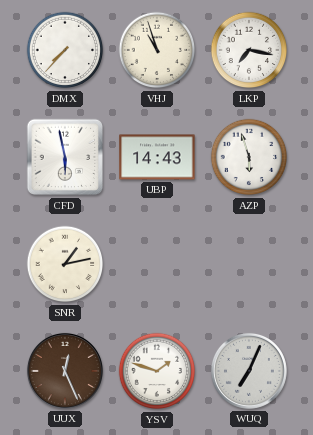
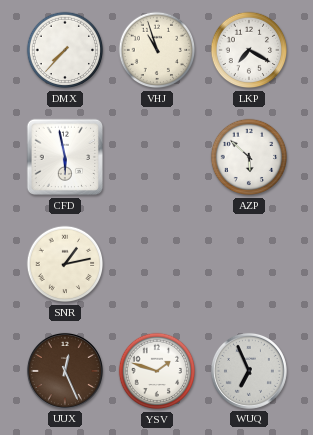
LKP: 7:17 -> 7:20
UBP: 14:43 -> none
AZP: 5:57 -> 5:52
WUQ: 7:04 -> 6:56
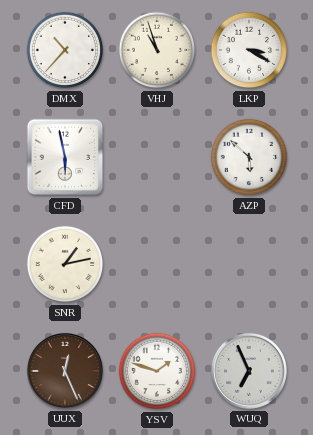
DMX: 7:37 -> 10:37
LKP: 7:20 -> 3:20
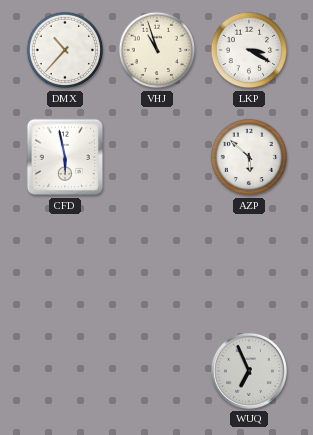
SNR: 1:13 -> none
UUX: 12:26 -> none
YSV: 1:48 -> none
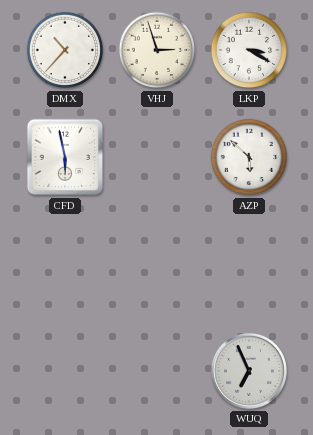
VHJ: 10:57 -> 2:57
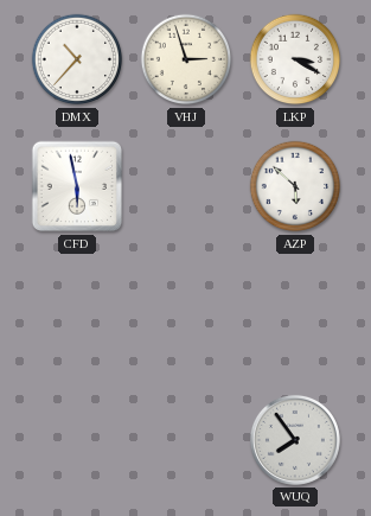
WUQ: 6:56 -> 7:54
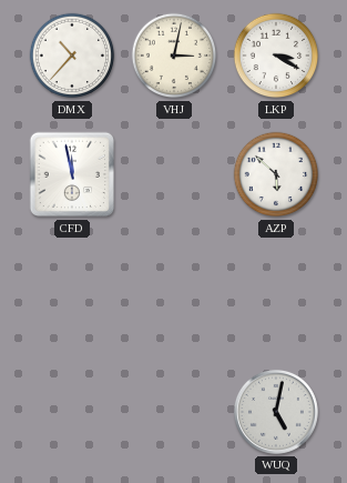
VHJ: 2:57 -> 3:02
CFD: 5:58 -> 11:58
WUQ: 7:54 -> 5:02
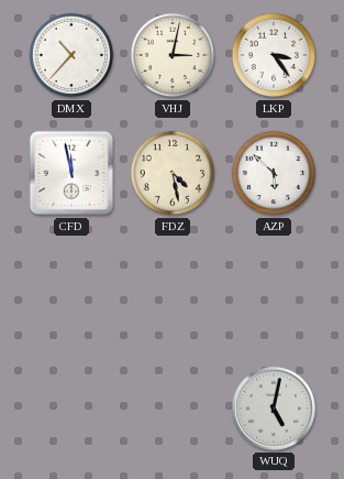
LKP: 3:20 -> 3:24
FDZ: none -> 4:28
